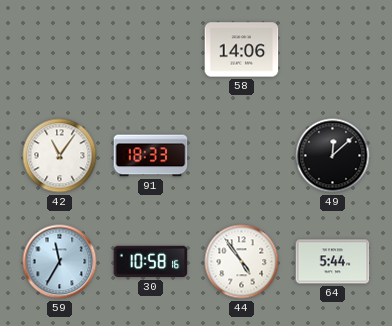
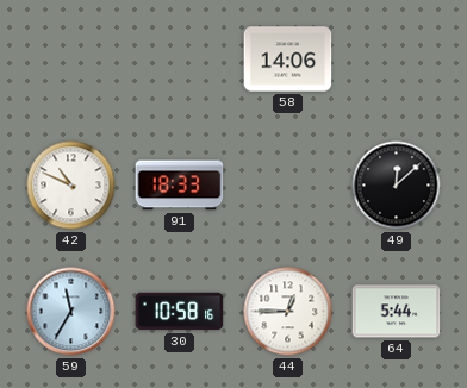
42: 11:06 -> 10:49
44: 4:54 -> 12:45
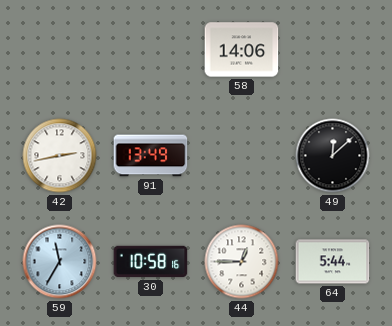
42: 10:49 -> 2:43
91: 18:33 -> 13:49
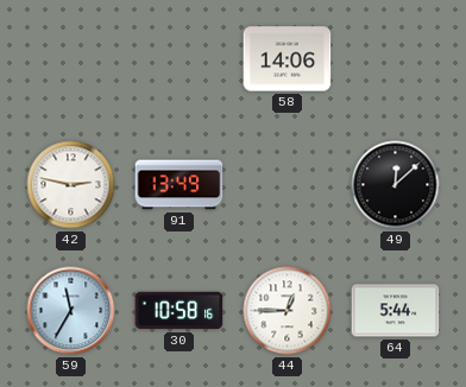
42: 2:43 -> 2:47
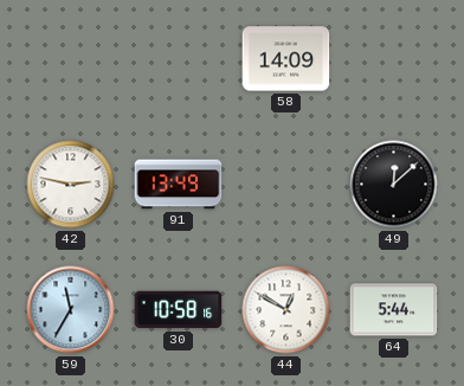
58: 14:06 -> 14:09
44: 12:45 -> 12:50
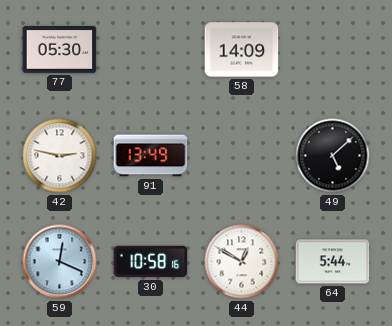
77: none -> 05:30
49: 12:08 -> 5:08
59: 11:35 -> 12:19
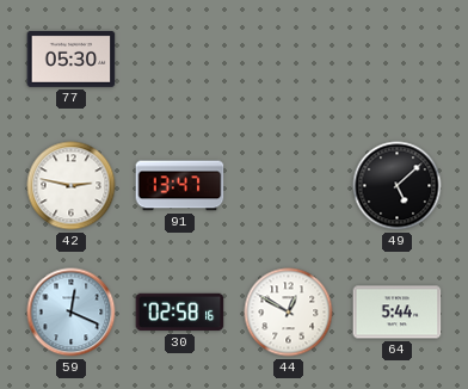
58: 14:09 -> none
91: 13:49 -> 13:47
30: 10:58 -> 02:58
